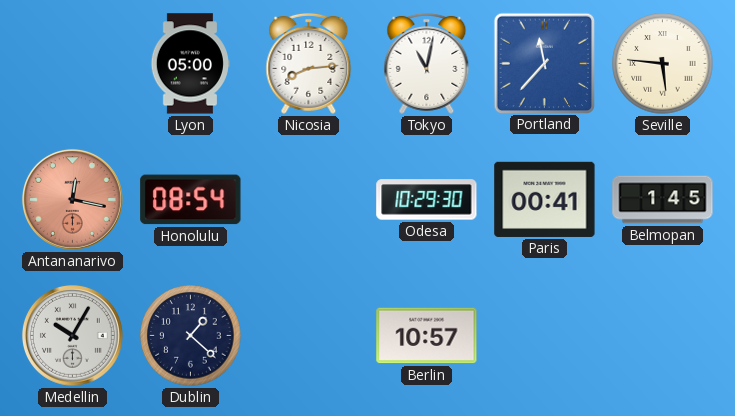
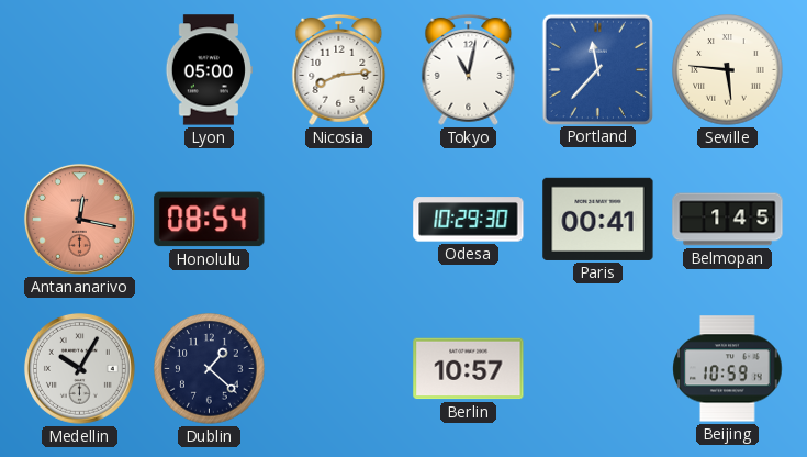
Beijing: none -> 10:59
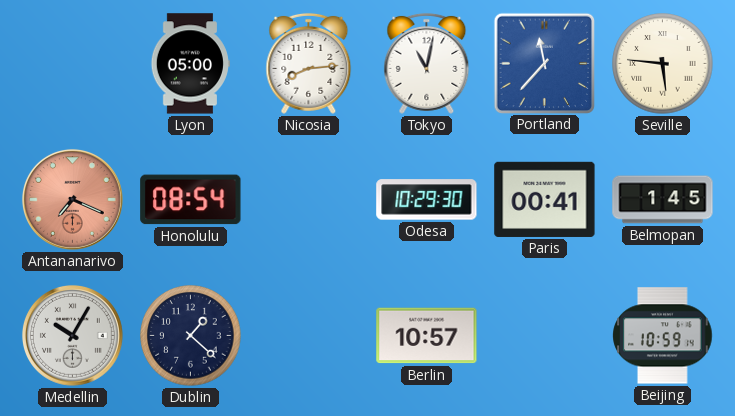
Antananarivo: 12:17 -> 7:19
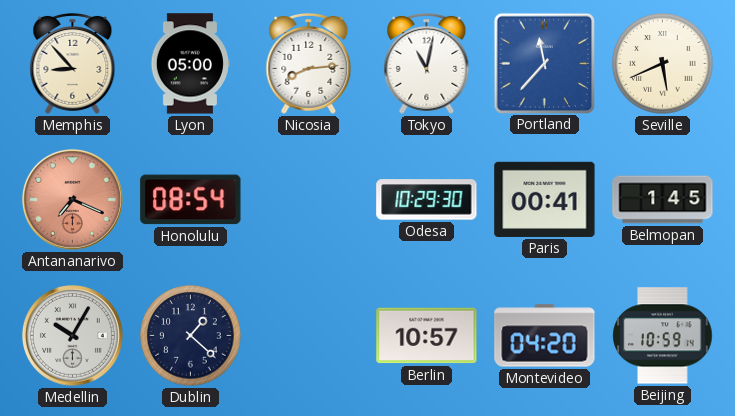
Memphis: none -> 8:53
Seville: 5:46 -> 5:41
Montevideo: none -> 04:20
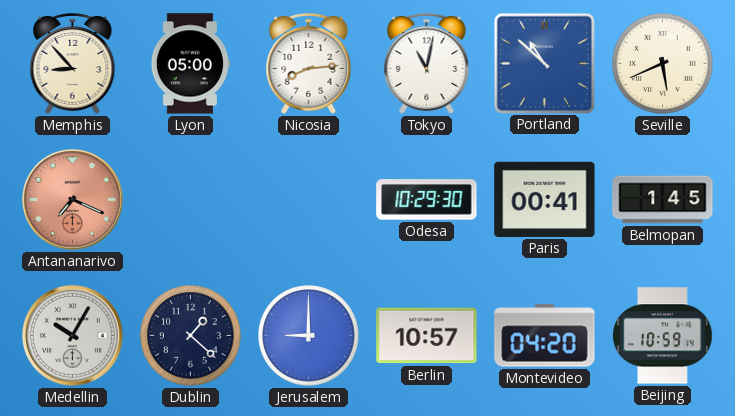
Portland: 11:37 -> 10:52
Honolulu: 08:54 -> none
Jerusalem: none -> 9:00
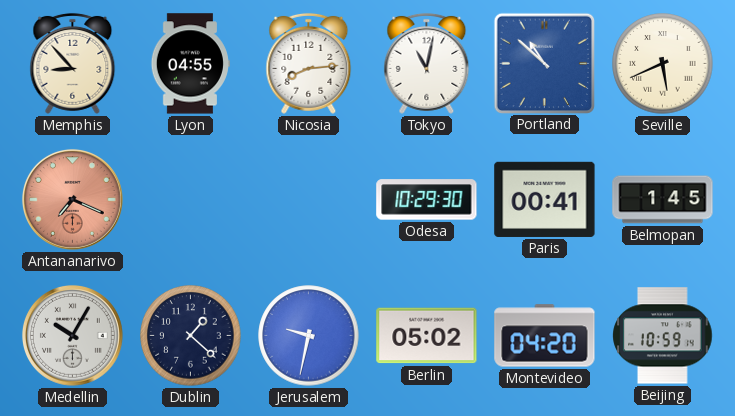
Lyon: 05:00 -> 04:55
Jerusalem: 9:00 -> 9:32
Berlin: 10:57 -> 05:02
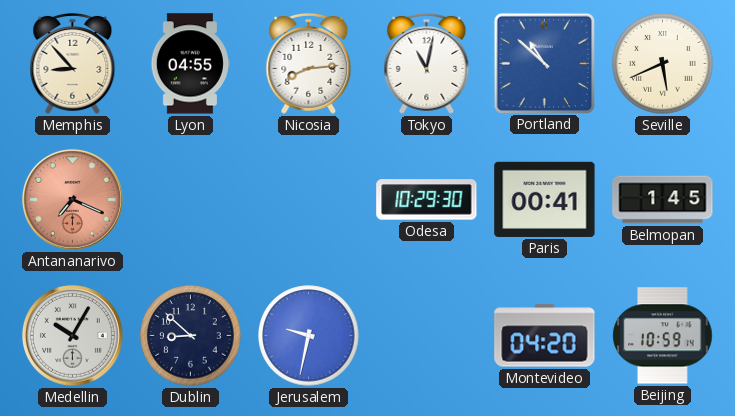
Dublin: 1:22 -> 8:52
Berlin: 05:02 -> none
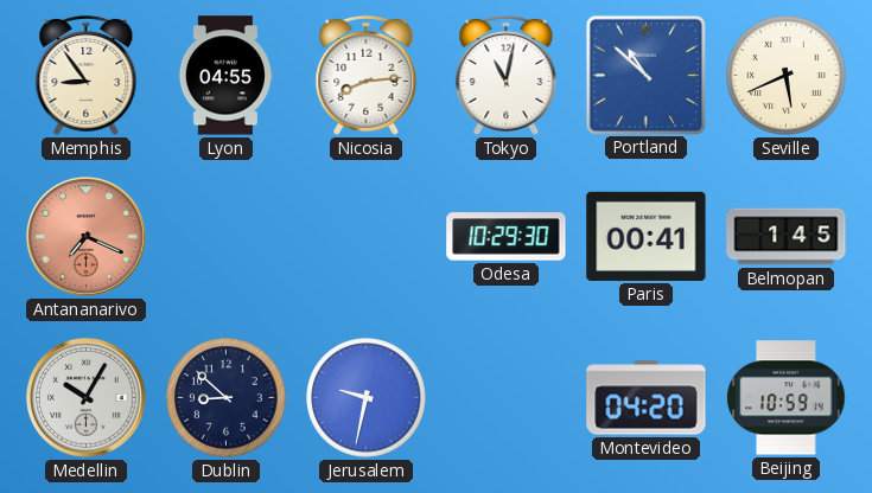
Memphis: 8:53 -> 8:54
